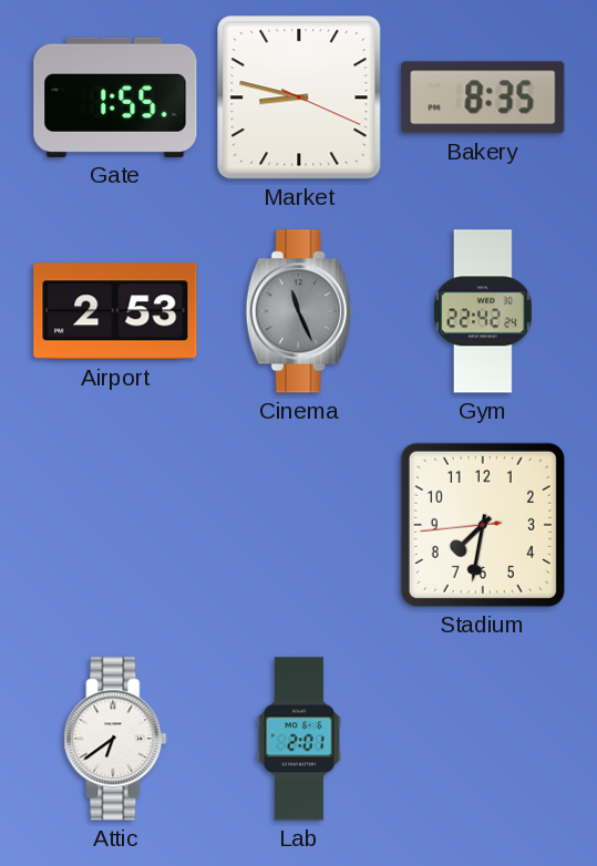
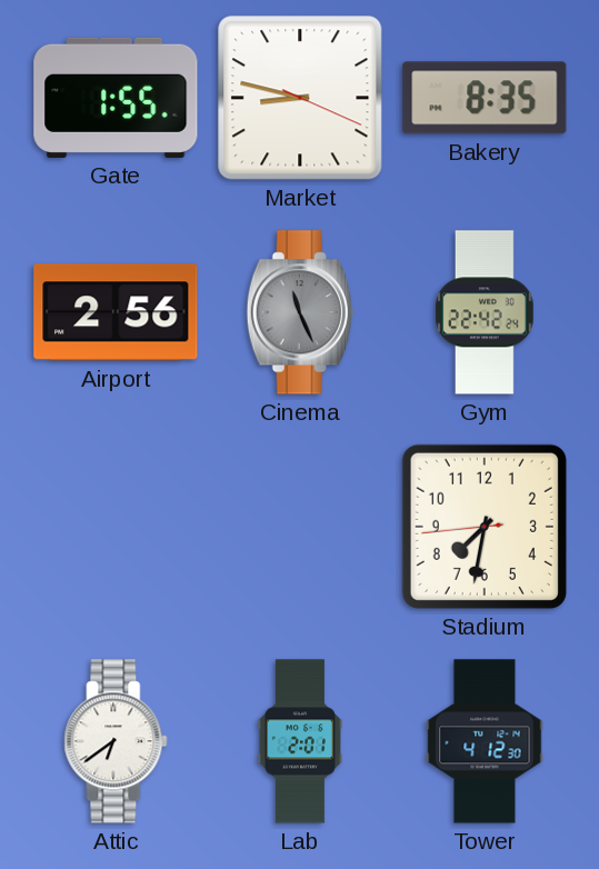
Airport: 2:53 -> 2:56
Tower: none -> 4:12
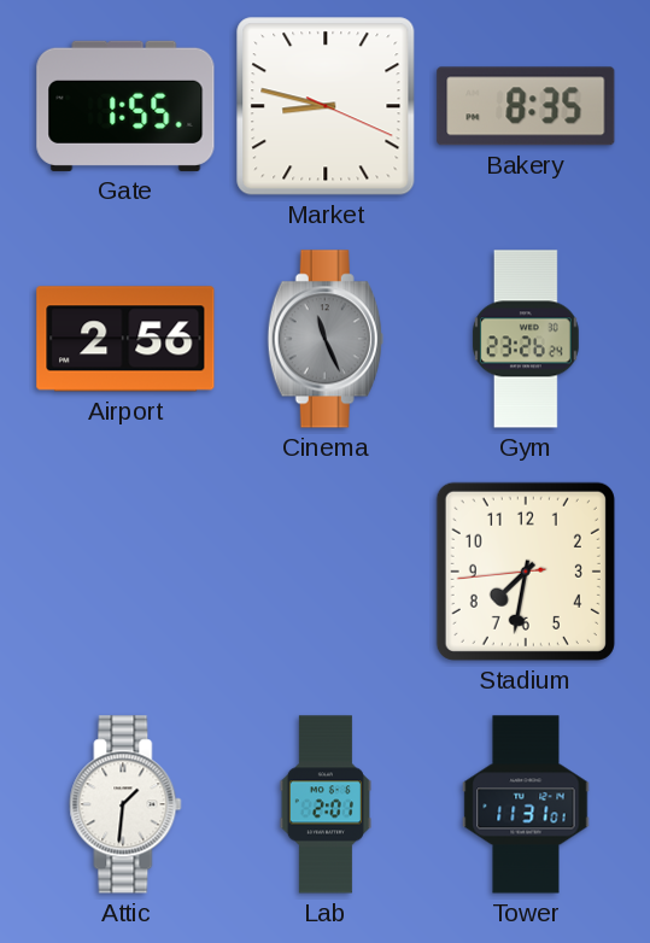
Gym: 22:42 -> 23:26
Attic: 6:39 -> 1:31
Tower: 4:12 -> 11:31
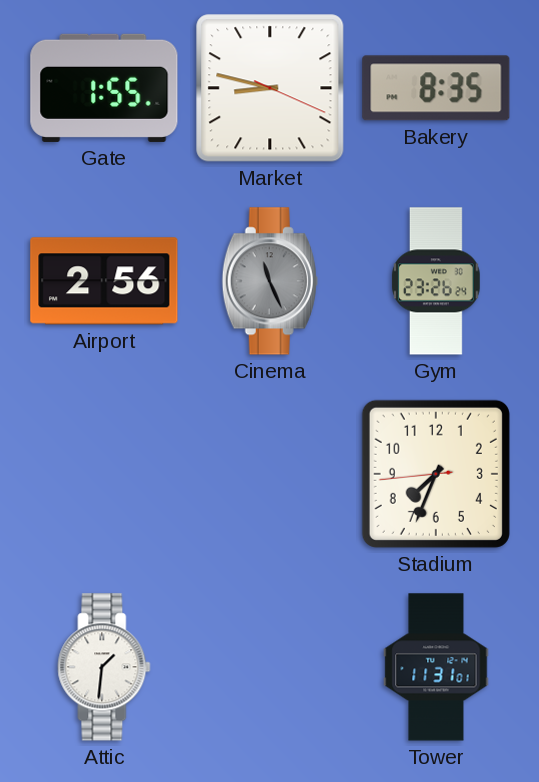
Stadium: 7:31 -> 7:33
Lab: 2:01 -> none
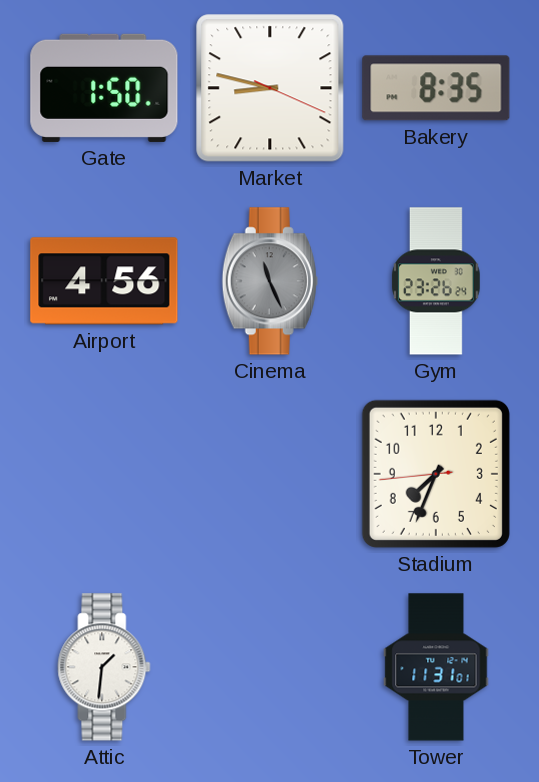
Gate: 1:55 -> 1:50
Airport: 2:56 -> 4:56
